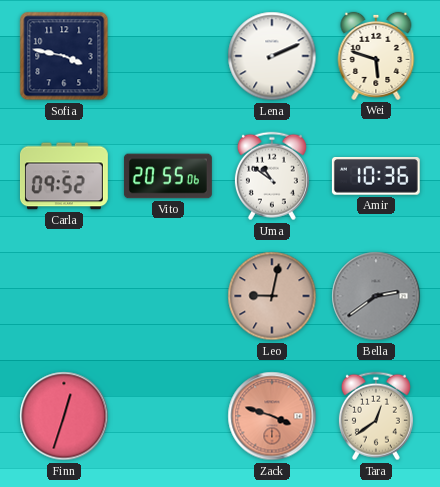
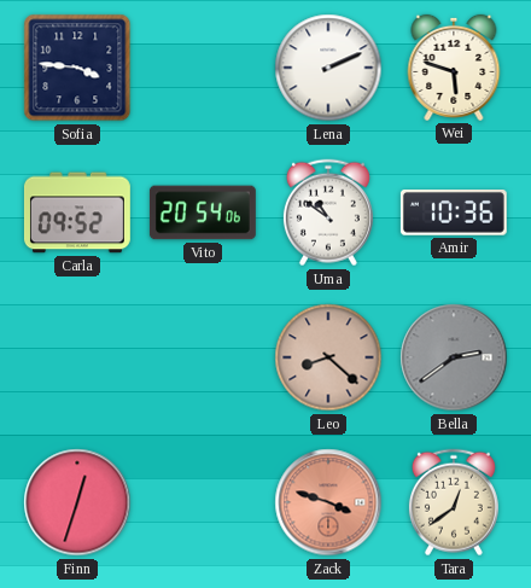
Sofia: 3:47 -> 3:46
Vito: 20:55 -> 20:54
Leo: 9:02 -> 8:22
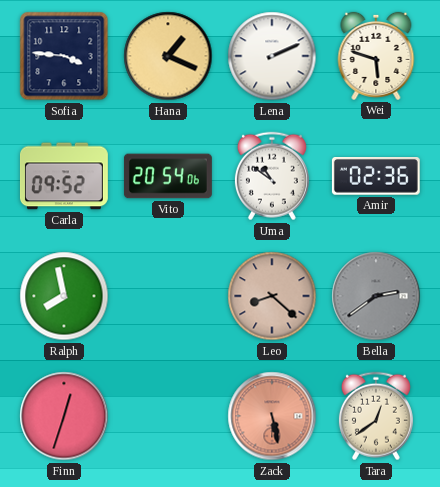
Hana: none -> 1:19
Amir: 10:36 -> 02:36
Ralph: none -> 7:58
Zack: 3:48 -> 5:28
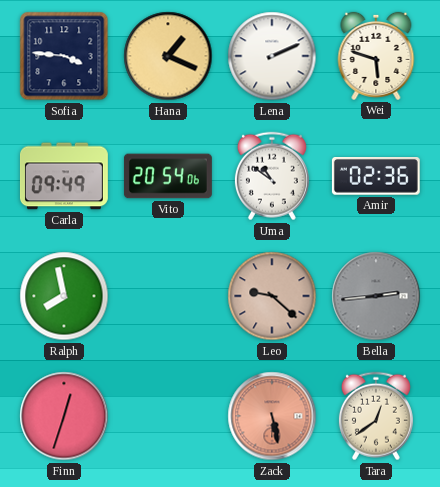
Carla: 09:52 -> 09:49
Leo: 8:22 -> 9:22
Bella: 2:39 -> 2:44
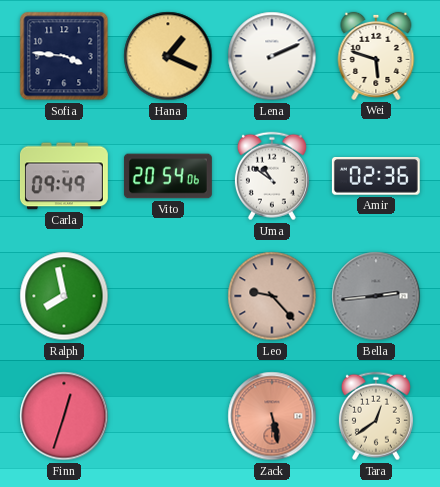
Leo: 9:22 -> 9:23
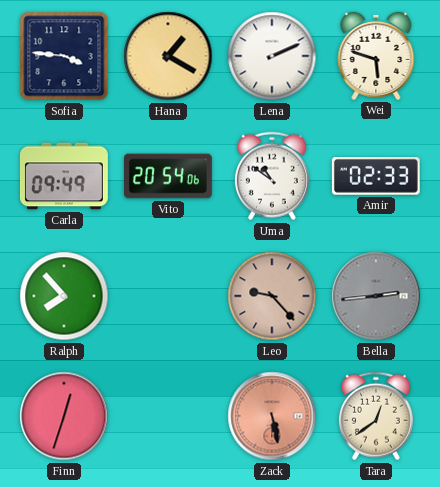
Hana: 1:19 -> 1:20
Amir: 02:36 -> 02:33
Ralph: 7:58 -> 7:53
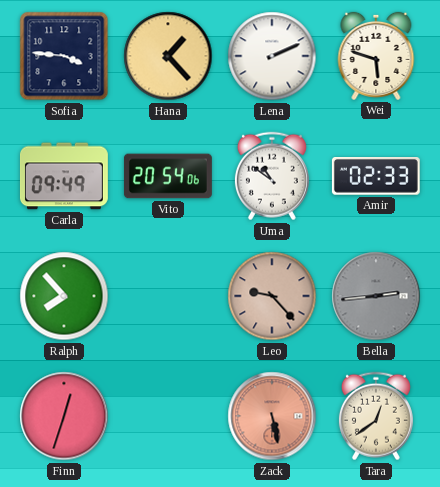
Hana: 1:20 -> 1:23
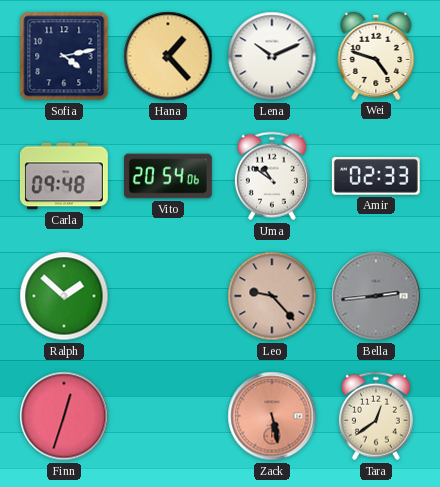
Sofia: 3:46 -> 4:13
Lena: 2:11 -> 10:11
Wei: 5:48 -> 4:48
Carla: 09:49 -> 09:48
Ralph: 7:53 -> 1:52
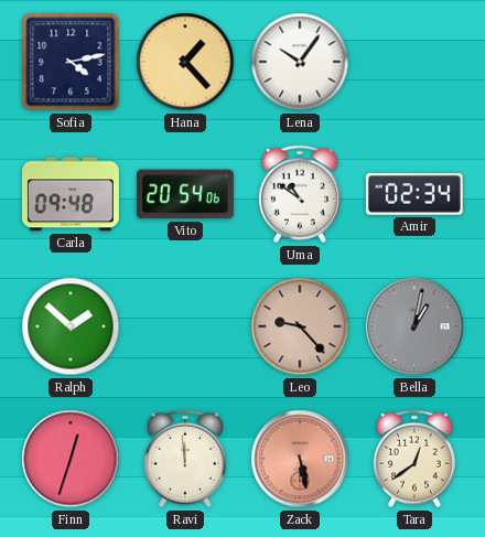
Lena: 10:11 -> 10:06
Wei: 4:48 -> none
Amir: 02:33 -> 02:34
Bella: 2:44 -> 1:02
Ravi: none -> 11:59
